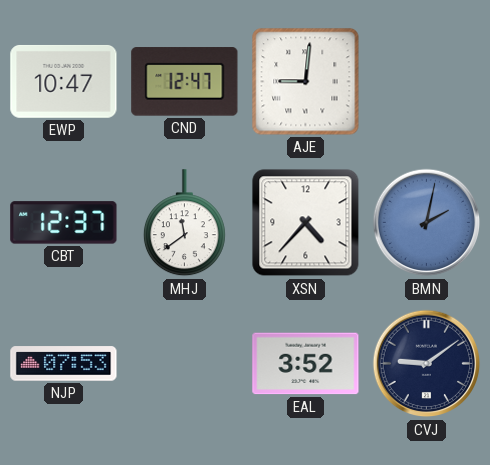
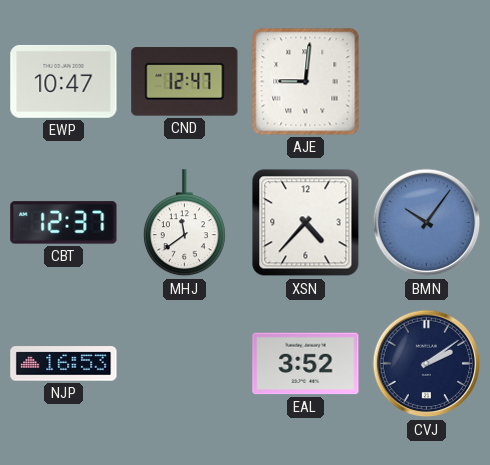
BMN: 2:02 -> 10:06
NJP: 07:53 -> 16:53
CVJ: 9:09 -> 2:09
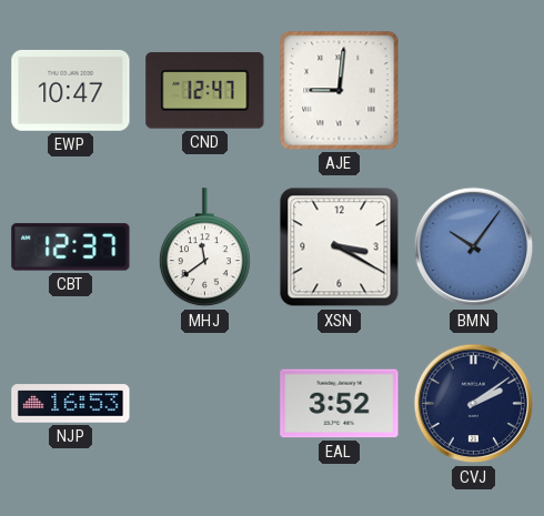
XSN: 4:37 -> 3:20
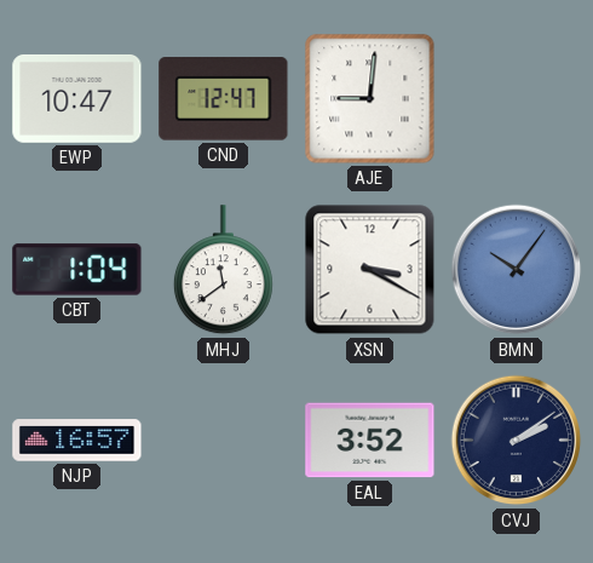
CBT: 12:37 -> 1:04
NJP: 16:53 -> 16:57
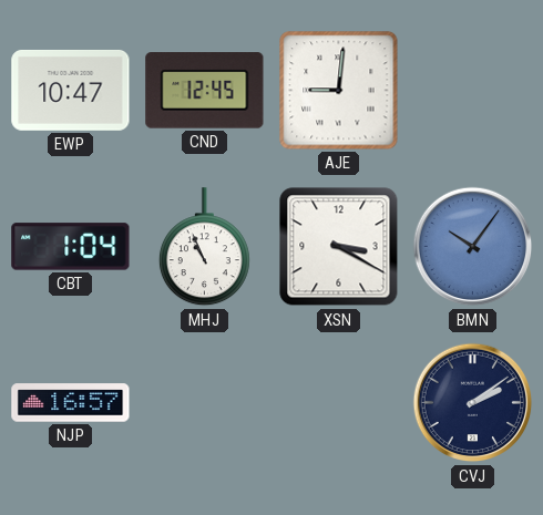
CND: 12:47 -> 12:45
MHJ: 11:39 -> 10:56
EAL: 3:52 -> none
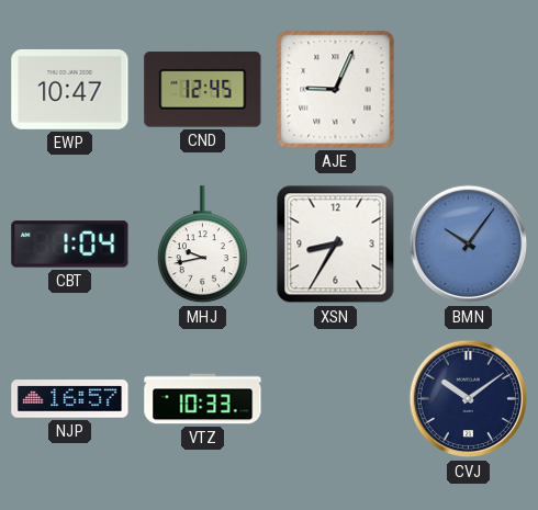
AJE: 9:01 -> 9:04
MHJ: 10:56 -> 9:43
XSN: 3:20 -> 8:35
VTZ: none -> 10:33
CVJ: 2:09 -> 10:09
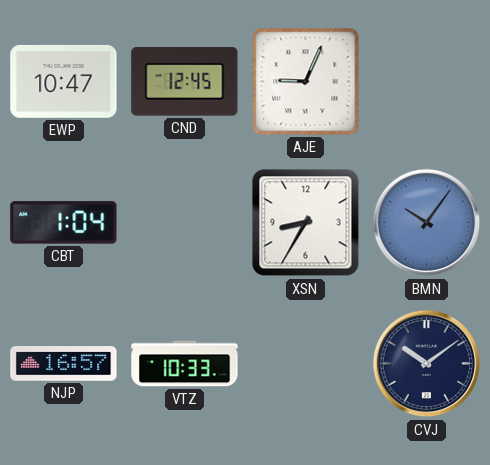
MHJ: 9:43 -> none
